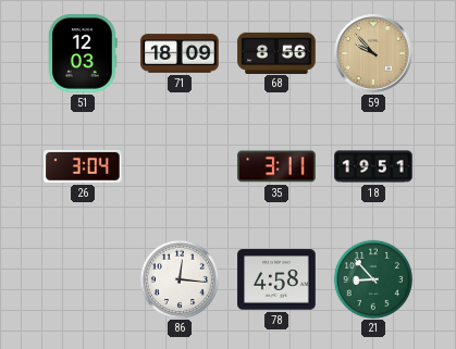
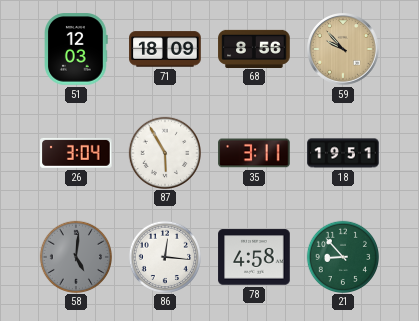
87: none -> 5:55
58: none -> 5:01
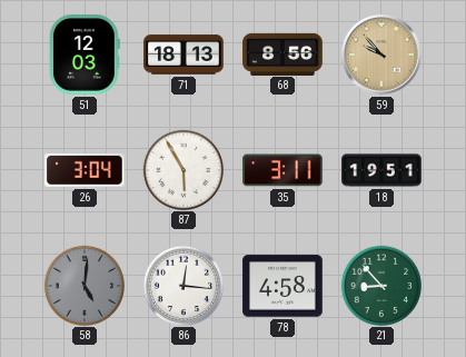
71: 18:09 -> 18:13
